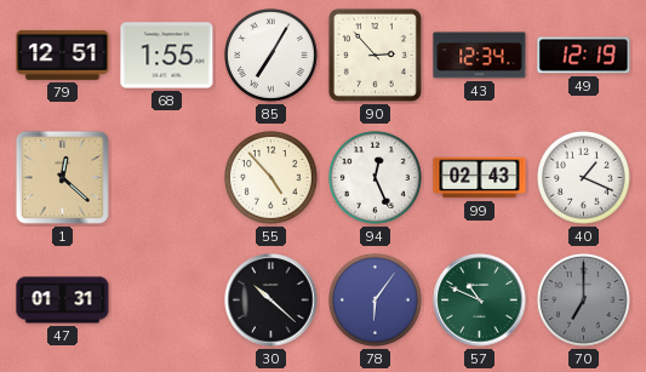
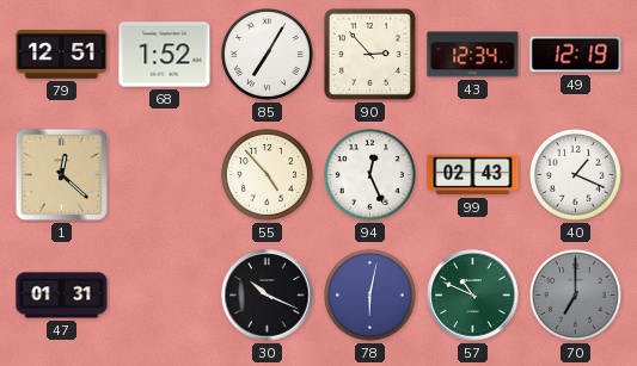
68: 1:55 -> 1:52
30: 10:22 -> 10:19
78: 6:06 -> 6:02
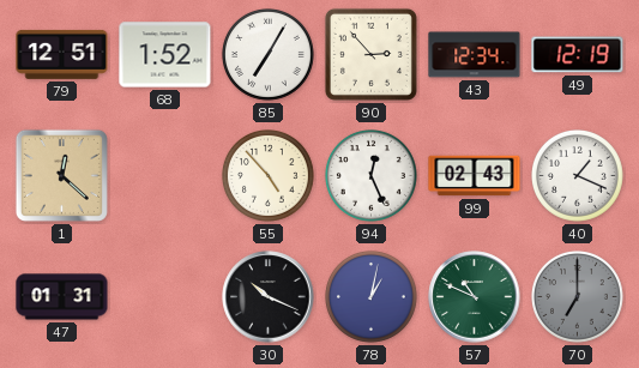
78: 6:02 -> 1:02
